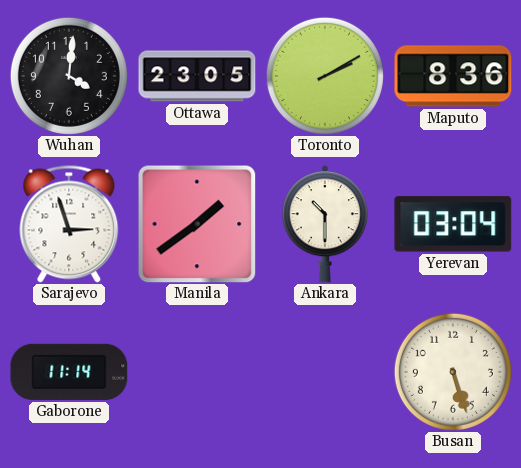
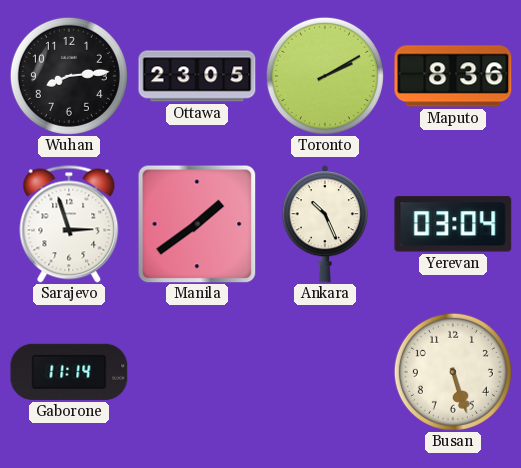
Wuhan: 4:01 -> 8:14
Ankara: 10:30 -> 10:26
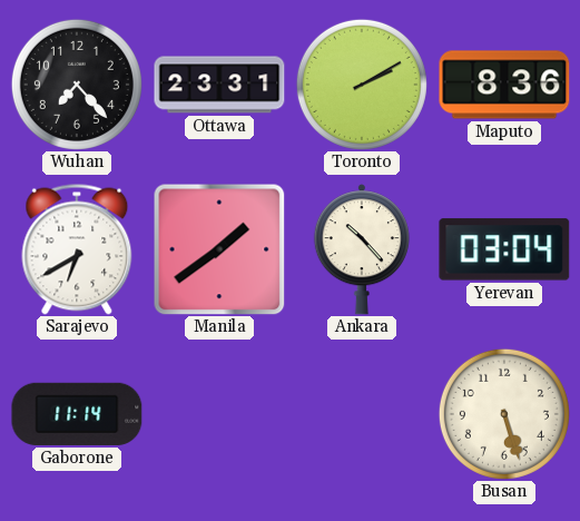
Wuhan: 8:14 -> 7:23
Ottawa: 23:05 -> 23:31
Sarajevo: 2:57 -> 6:40
Ankara: 10:26 -> 10:23
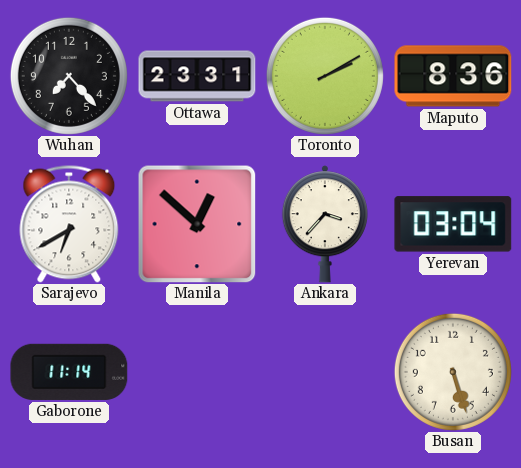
Manila: 1:39 -> 12:52
Ankara: 10:23 -> 3:37
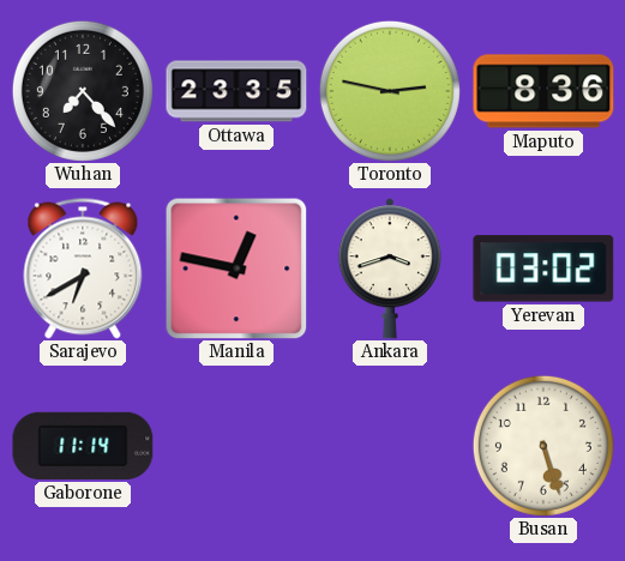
Ottawa: 23:31 -> 23:35
Toronto: 2:10 -> 2:47
Manila: 12:52 -> 12:47
Ankara: 3:37 -> 3:42
Yerevan: 03:04 -> 03:02
